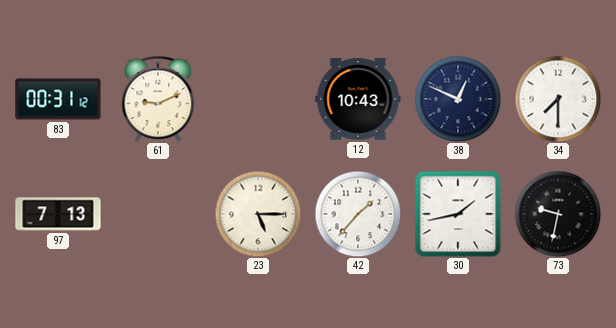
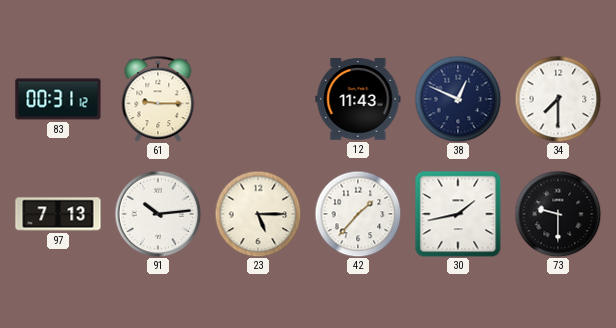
61: 9:11 -> 9:15
12: 10:43 -> 11:43
91: none -> 10:14
73: 9:32 -> 9:30
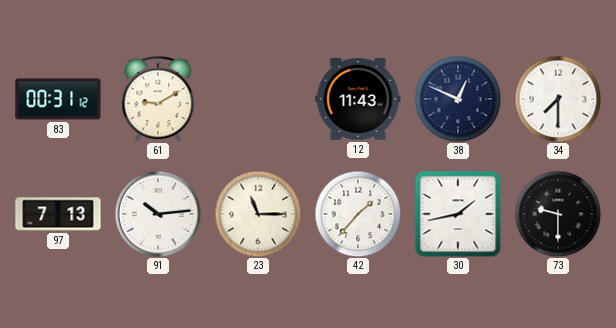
61: 9:15 -> 9:10
23: 5:15 -> 11:15
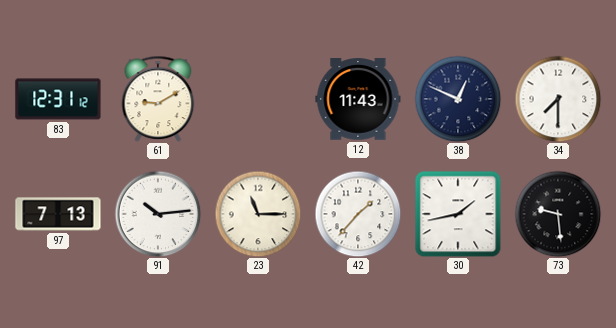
83: 00:31 -> 12:31
73: 9:30 -> 9:29
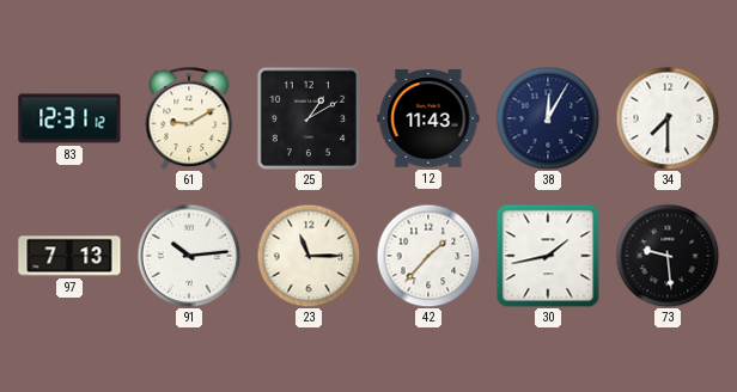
25: none -> 1:10
38: 12:49 -> 12:05
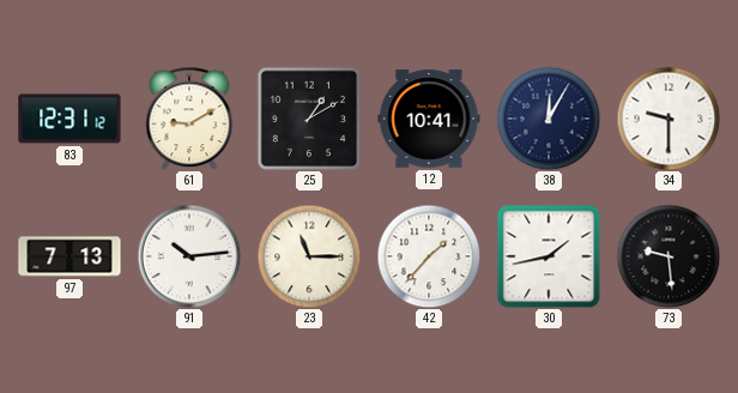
12: 11:43 -> 10:41
34: 7:30 -> 9:30
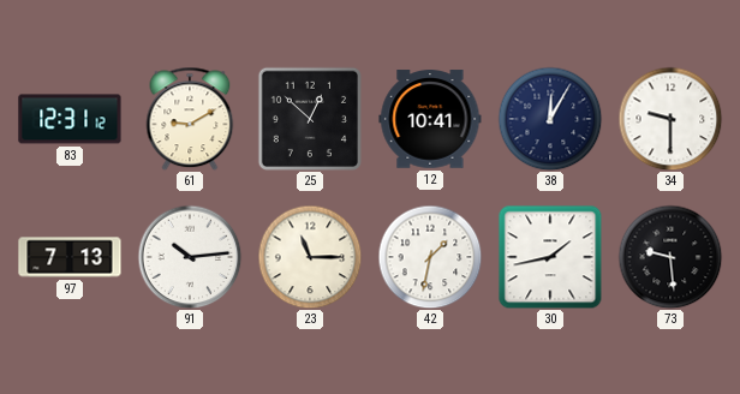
25: 1:10 -> 12:52
42: 1:37 -> 1:32
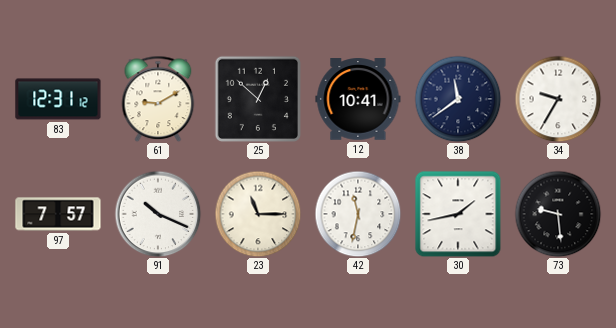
38: 12:05 -> 11:39
34: 9:30 -> 9:35
97: 7:13 -> 7:57
91: 10:14 -> 10:19
42: 1:32 -> 11:32
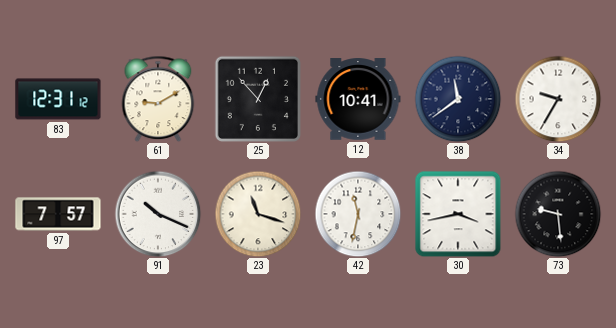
25: 12:52 -> 12:53
23: 11:15 -> 11:18
30: 1:43 -> 3:43
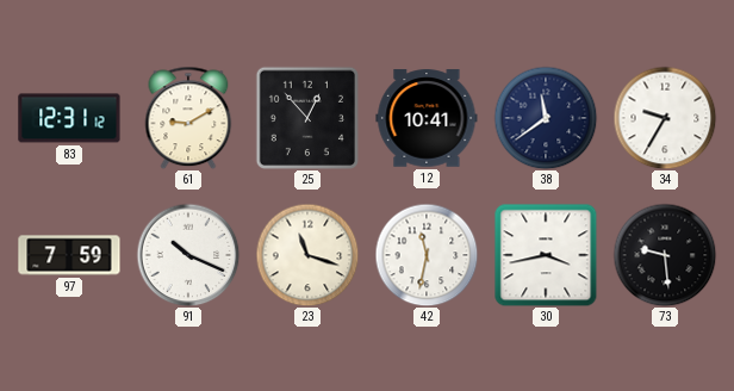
97: 7:57 -> 7:59
